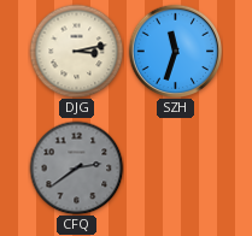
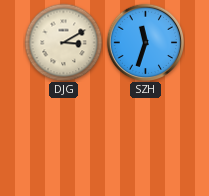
DJG: 3:13 -> 3:10
CFQ: 2:39 -> none
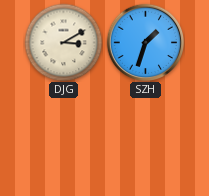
SZH: 11:33 -> 1:33
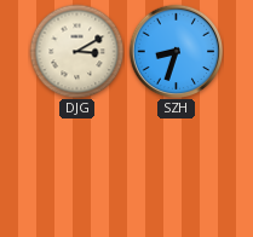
SZH: 1:33 -> 8:33
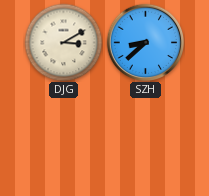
SZH: 8:33 -> 8:38
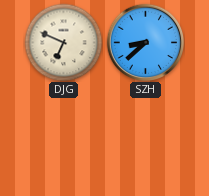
DJG: 3:10 -> 6:49
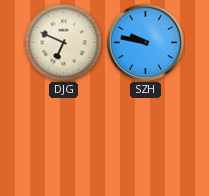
SZH: 8:38 -> 9:47
